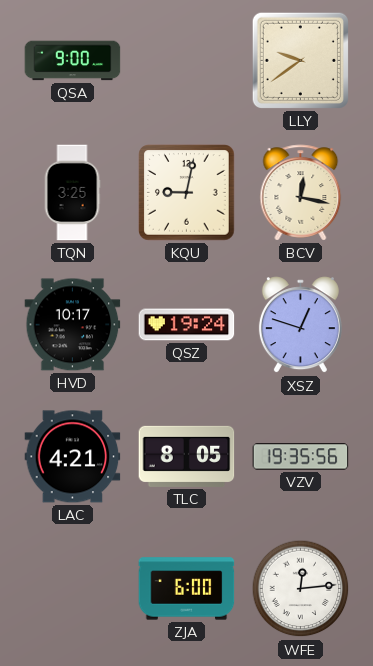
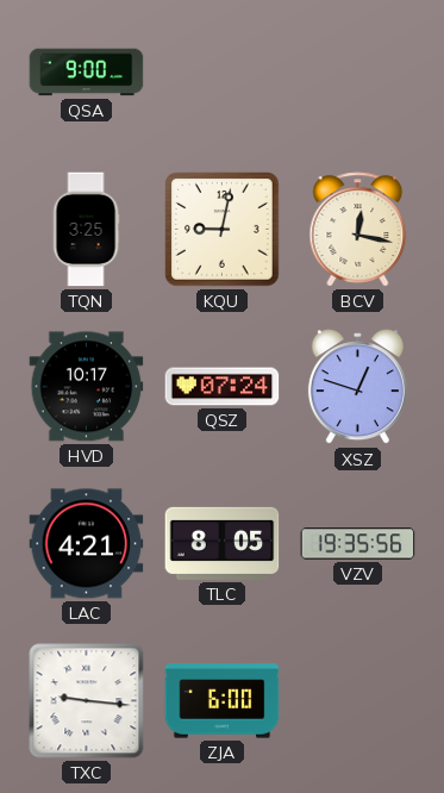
LLY: 9:39 -> none
QSZ: 19:24 -> 07:24
TXC: none -> 9:16
WFE: 12:14 -> none
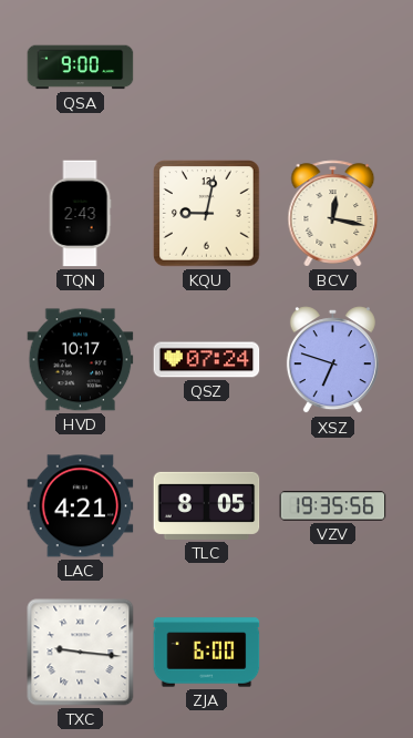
TQN: 3:25 -> 2:43
XSZ: 12:48 -> 6:48
